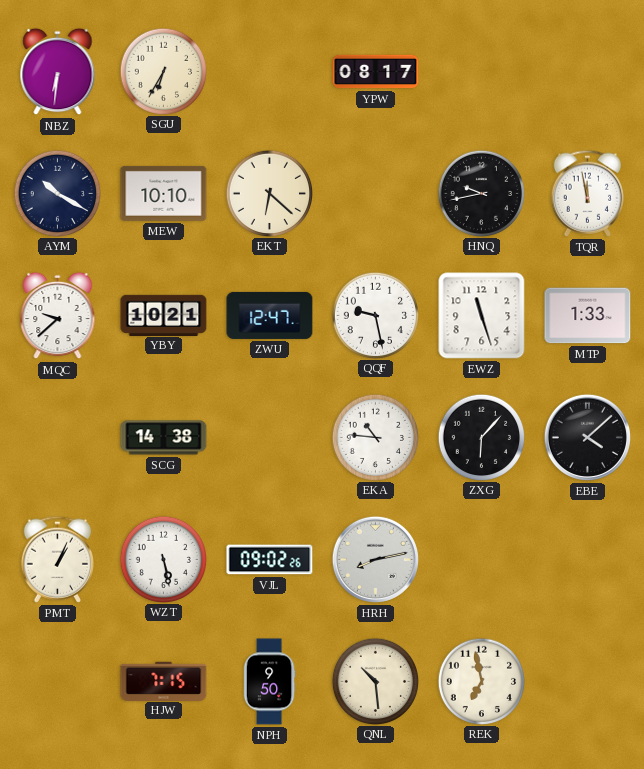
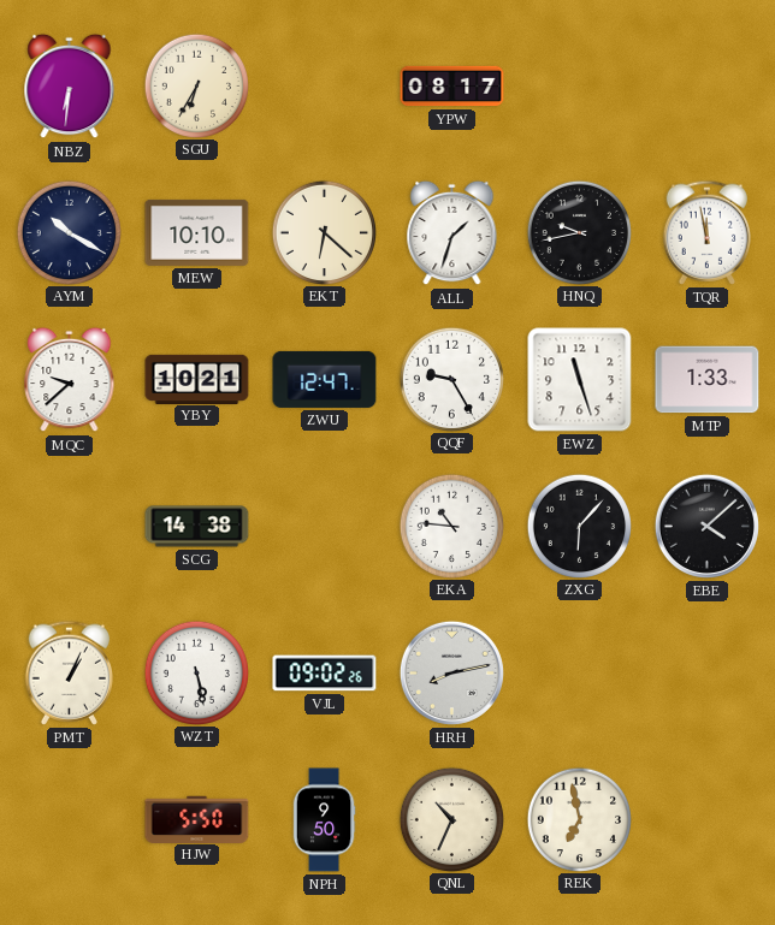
ALL: none -> 1:33
QQF: 9:28 -> 9:25
HJW: 7:15 -> 5:50
QNL: 10:29 -> 10:34
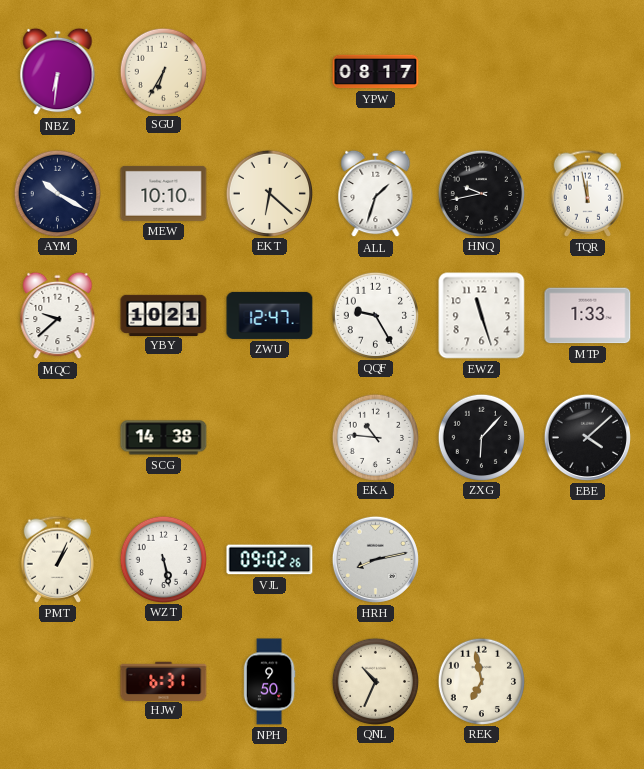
HJW: 5:50 -> 6:31
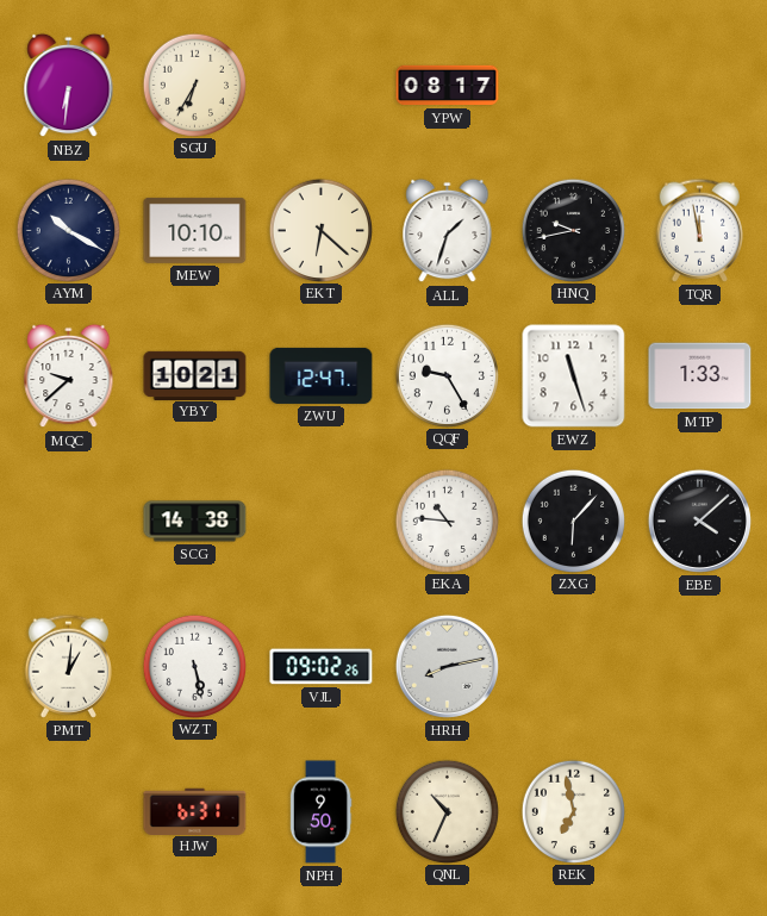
PMT: 1:04 -> 1:01
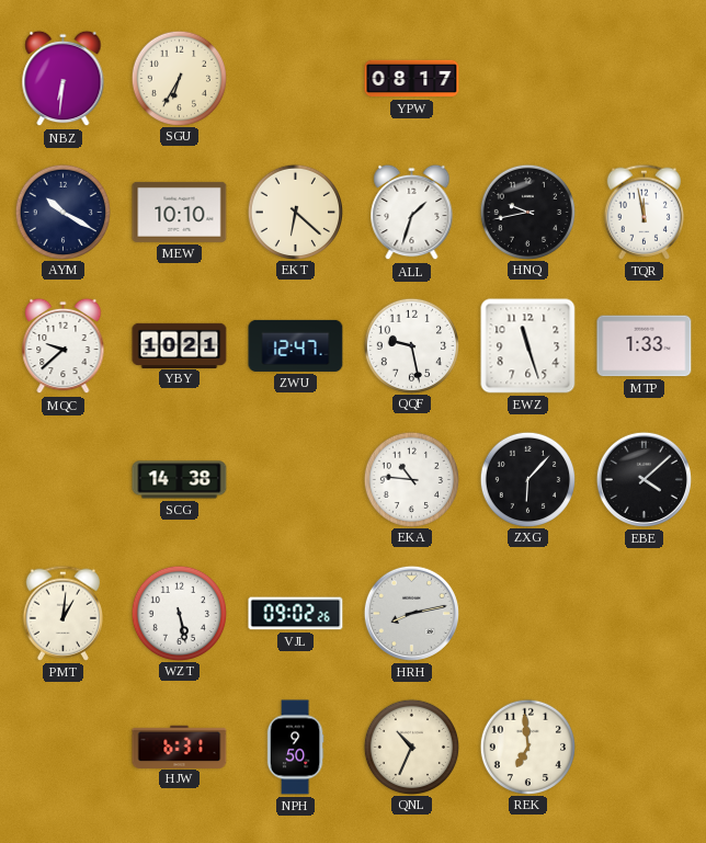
QQF: 9:25 -> 9:28
REK: 6:58 -> 6:59
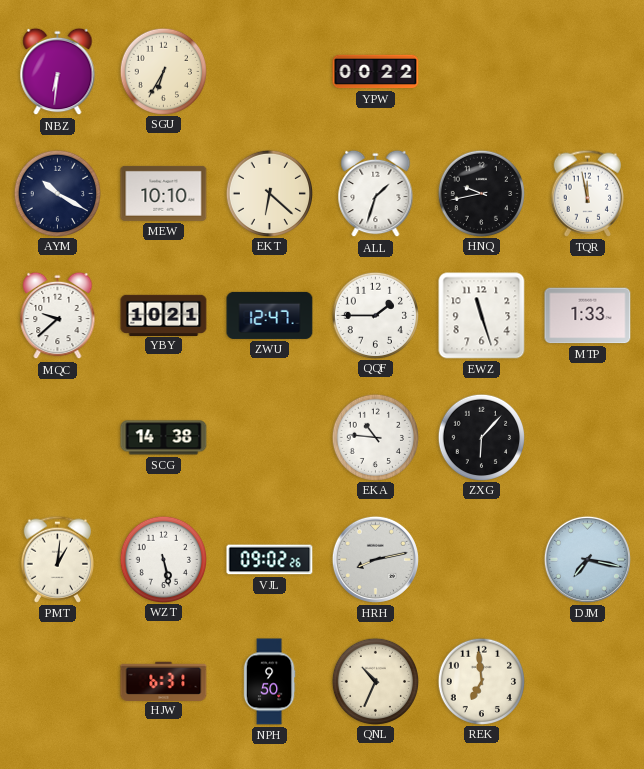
YPW: 08:17 -> 00:22
QQF: 9:28 -> 1:45
EBE: 4:08 -> none
DJM: none -> 7:17
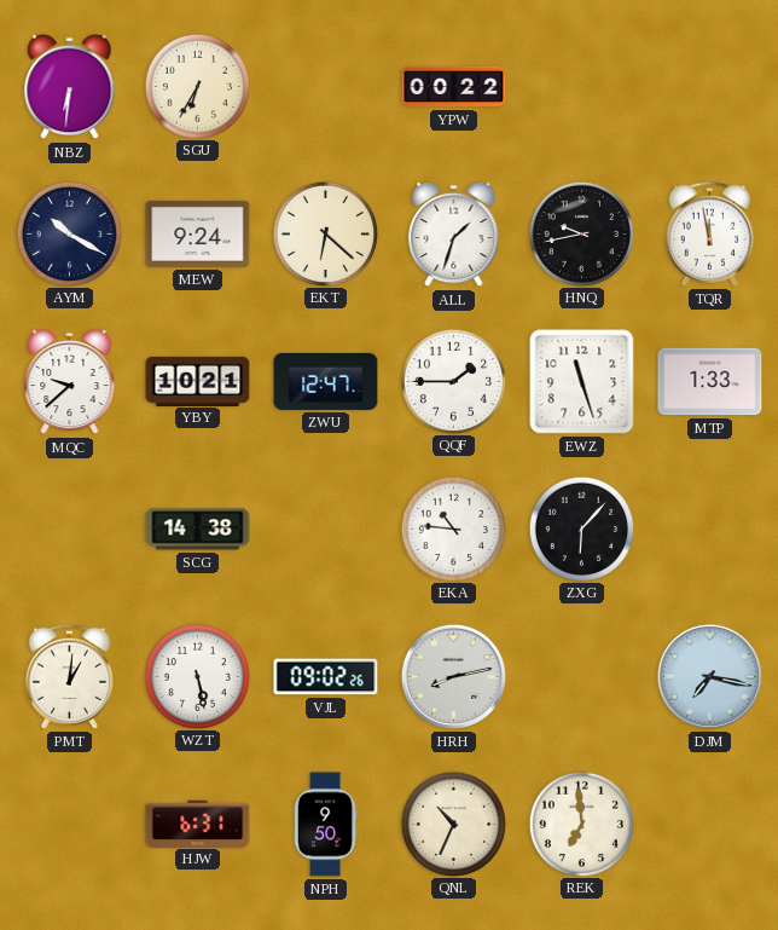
MEW: 10:10 -> 9:24
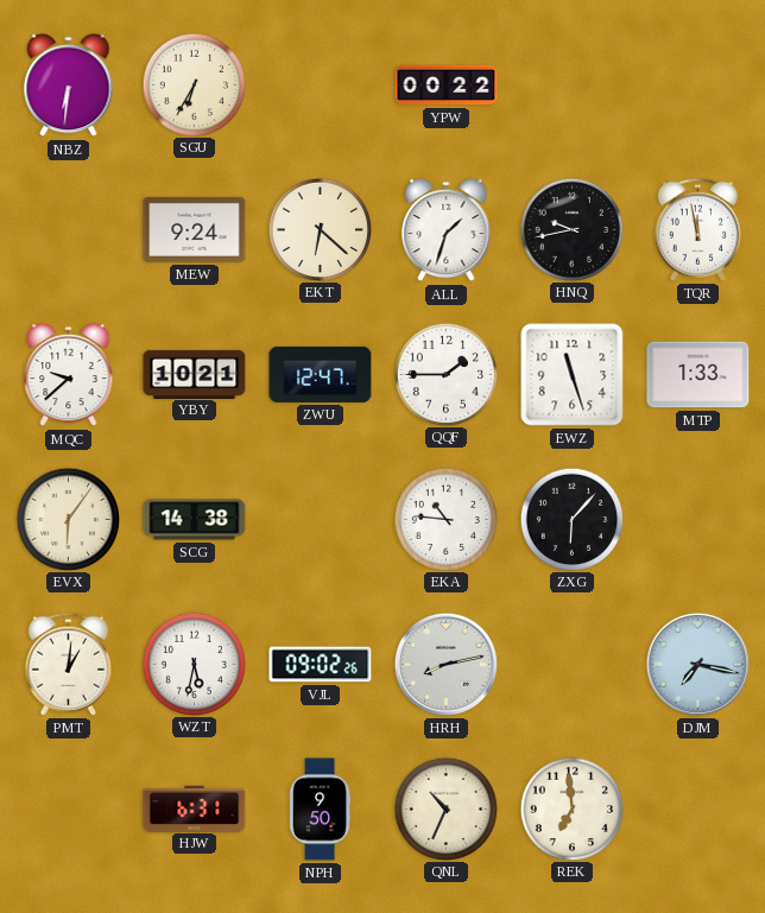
AYM: 10:20 -> none
EVX: none -> 6:06
WZT: 5:28 -> 5:32
